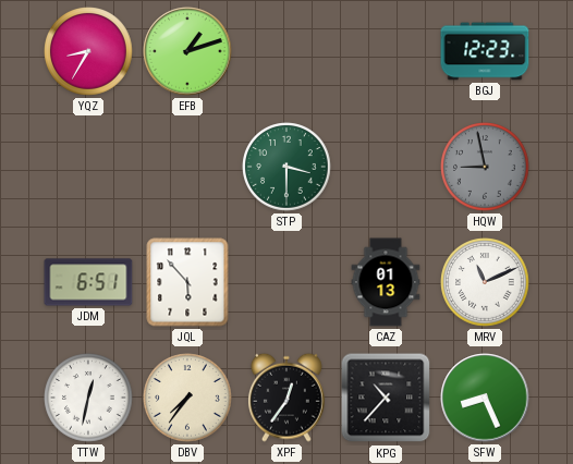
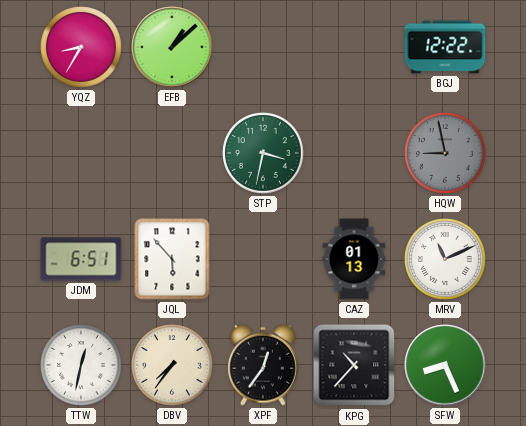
EFB: 1:12 -> 1:08
BGJ: 12:23 -> 12:22
STP: 3:30 -> 3:32
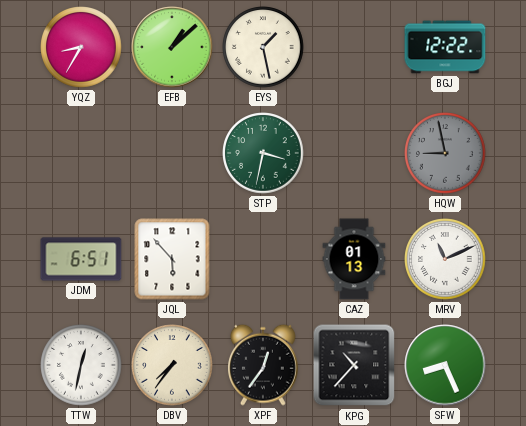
EYS: none -> 1:28
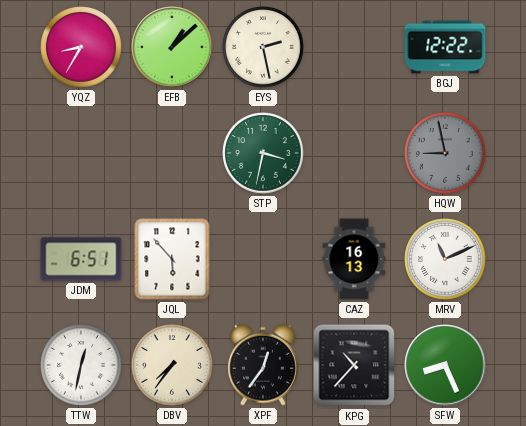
EYS: 1:28 -> 2:28
CAZ: 01:13 -> 16:13
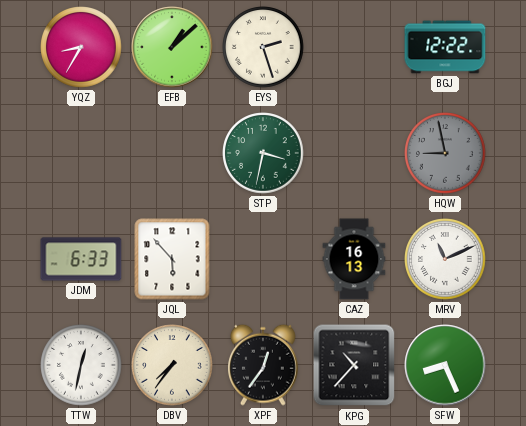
EYS: 2:28 -> 2:27
JDM: 6:51 -> 6:33
